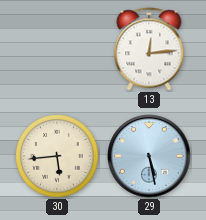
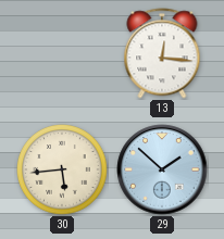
13: 12:14 -> 12:16
29: 5:28 -> 1:52
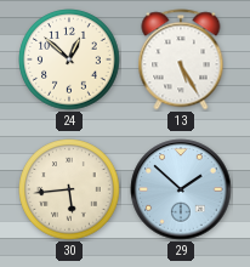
24: none -> 12:52
13: 12:16 -> 5:25
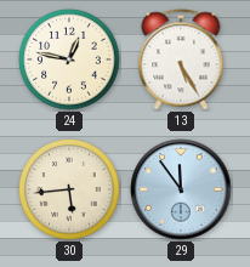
24: 12:52 -> 12:47
29: 1:52 -> 11:54
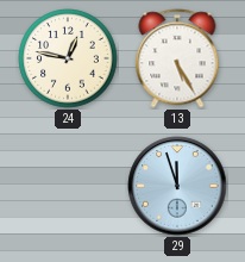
30: 5:44 -> none
29: 11:54 -> 11:57
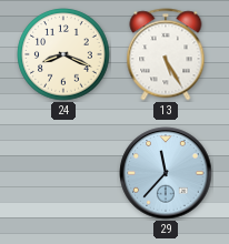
24: 12:47 -> 8:19
29: 11:57 -> 11:37
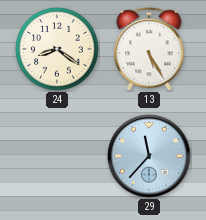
24: 8:19 -> 8:21
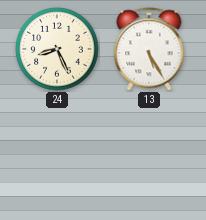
24: 8:21 -> 8:26
29: 11:37 -> none
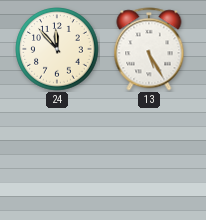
24: 8:26 -> 11:53
